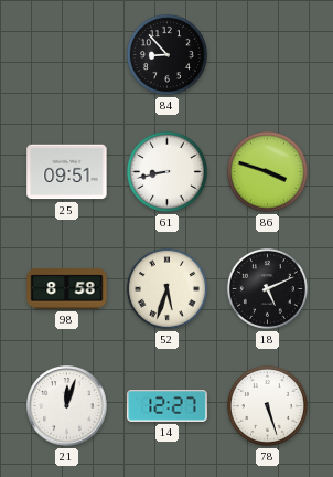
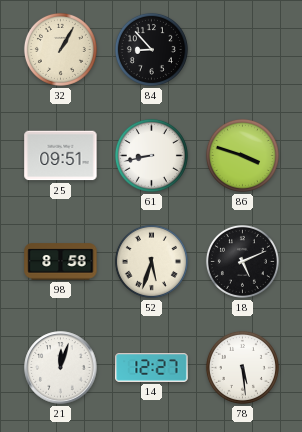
32: none -> 1:05
78: 5:27 -> 5:29
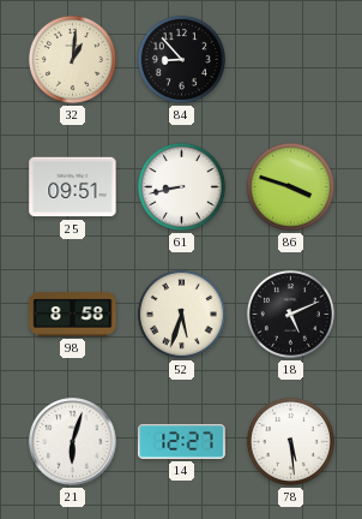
32: 1:05 -> 1:01
21: 12:03 -> 6:03
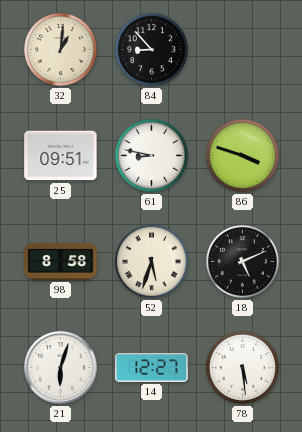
61: 8:43 -> 8:47
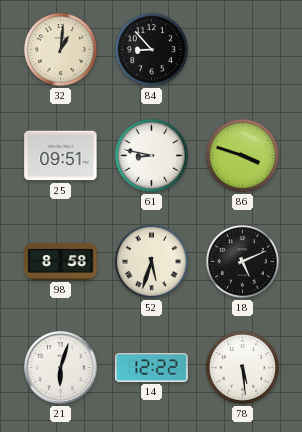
14: 12:27 -> 12:22
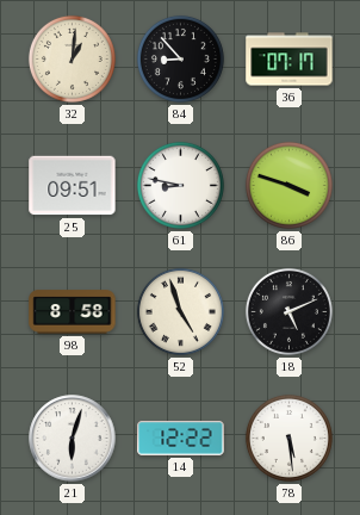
36: none -> 07:17
52: 5:33 -> 4:57
